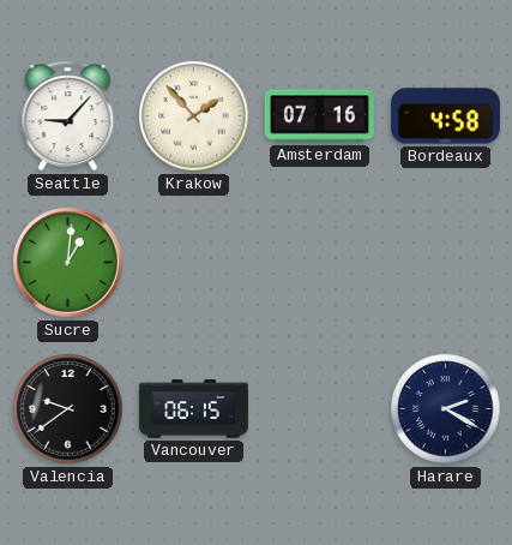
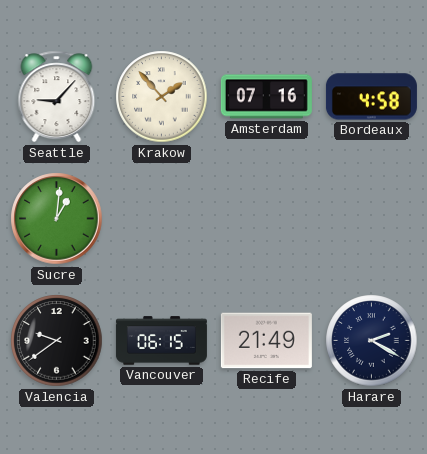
Recife: none -> 21:49
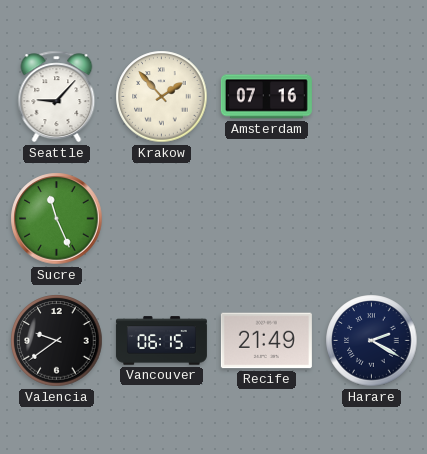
Bordeaux: 4:58 -> none
Sucre: 1:01 -> 11:26
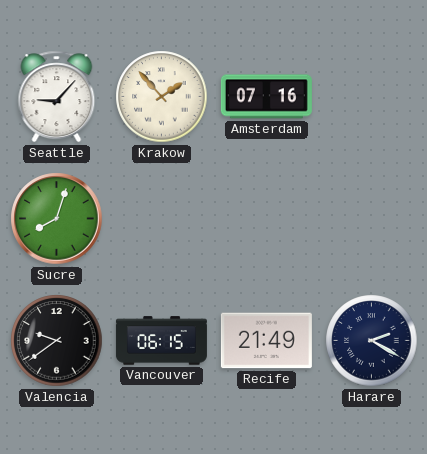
Sucre: 11:26 -> 8:03
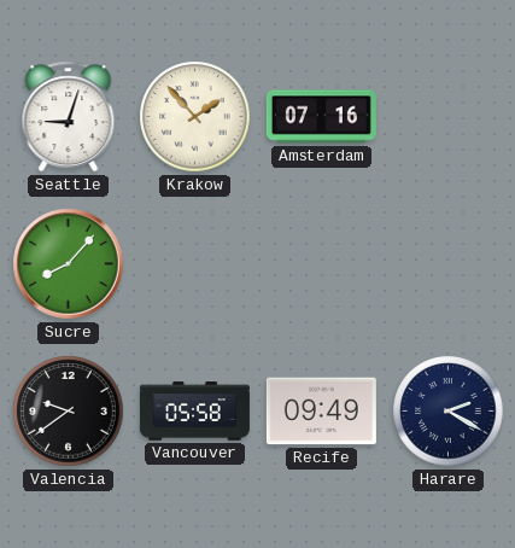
Seattle: 9:07 -> 9:03
Sucre: 8:03 -> 8:07
Vancouver: 06:15 -> 05:58
Recife: 21:49 -> 09:49
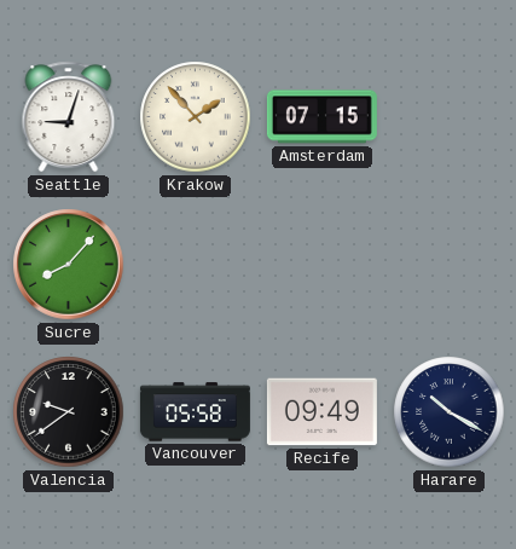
Amsterdam: 07:16 -> 07:15
Harare: 2:20 -> 10:20
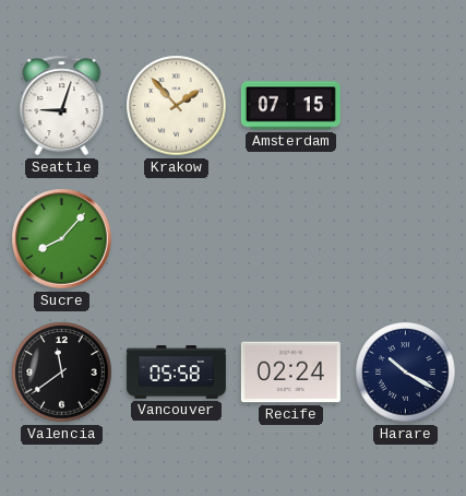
Valencia: 9:39 -> 11:39
Recife: 09:49 -> 02:24
